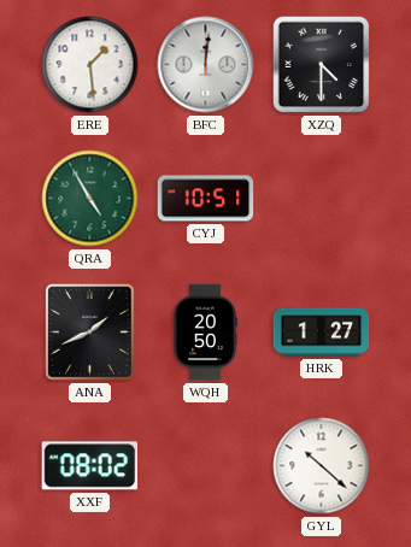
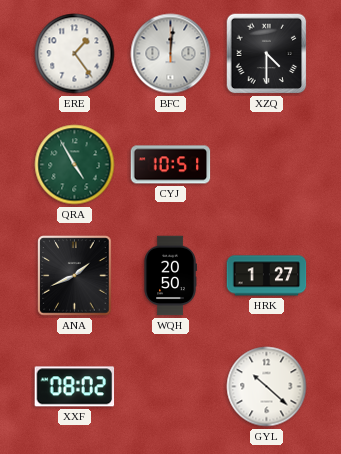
ERE: 1:29 -> 1:24
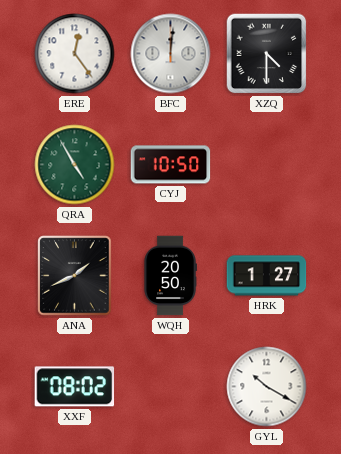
ERE: 1:24 -> 12:24
CYJ: 10:51 -> 10:50
GYL: 10:22 -> 10:20
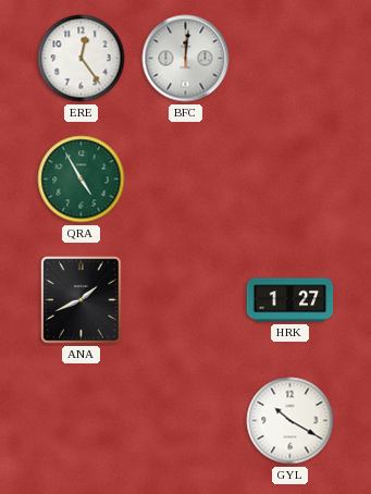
XZQ: 4:30 -> none
CYJ: 10:50 -> none
WQH: 20:50 -> none
XXF: 08:02 -> none
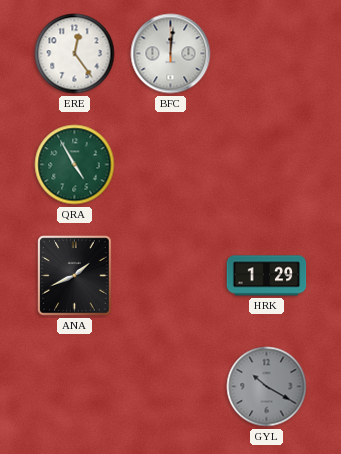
HRK: 1:27 -> 1:29
GYL dial: white -> grey
